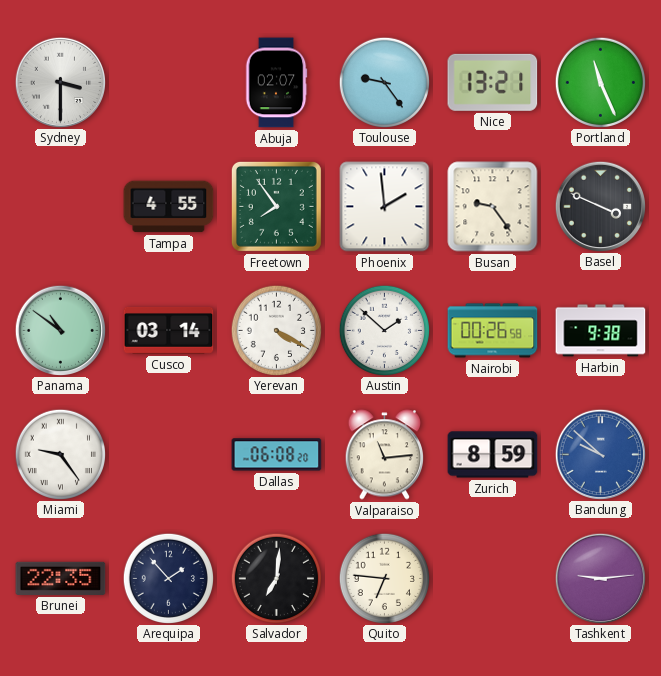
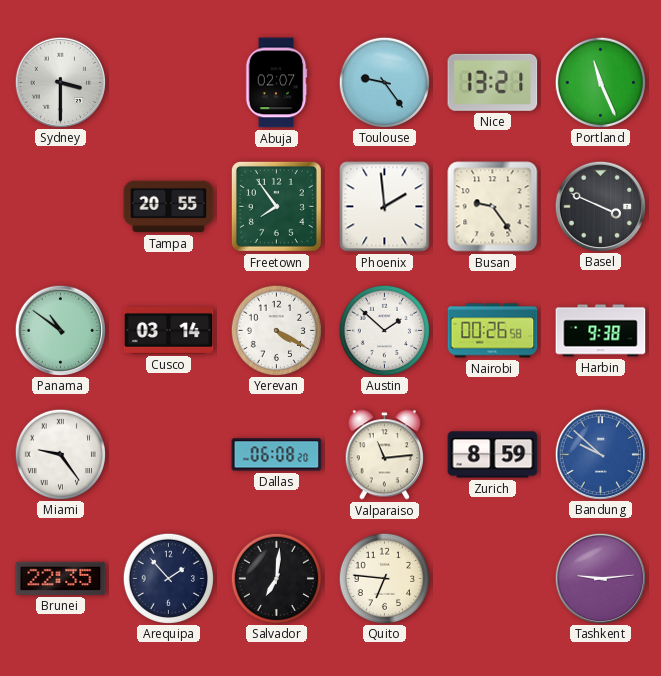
Tampa: 4:55 -> 20:55
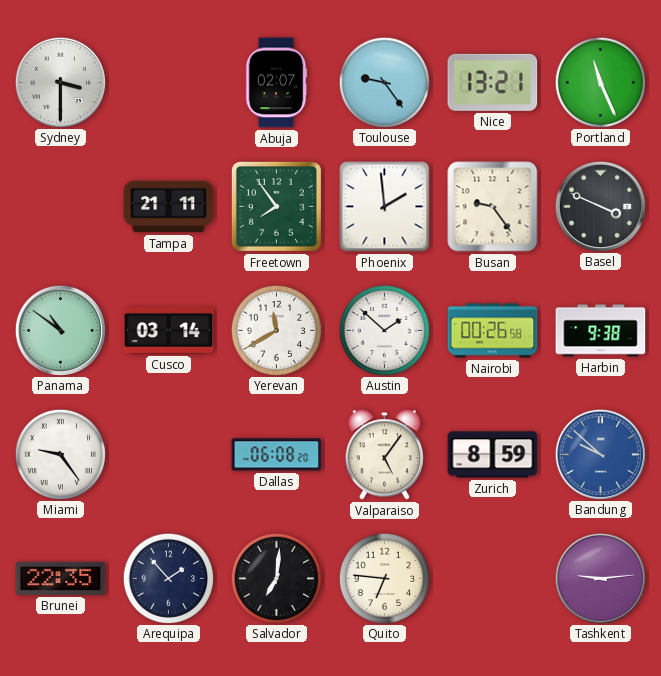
Tampa: 20:55 -> 21:11
Yerevan: 4:20 -> 11:40
Valparaiso: 11:14 -> 5:06
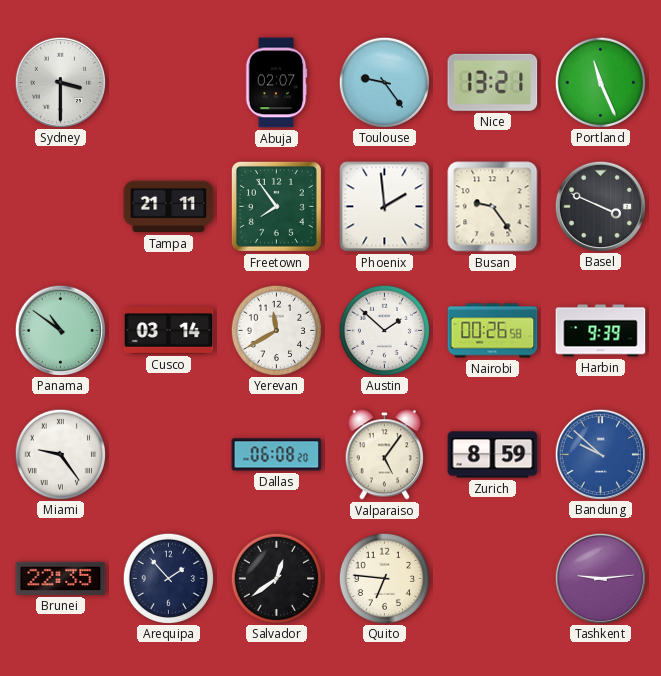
Harbin: 9:38 -> 9:39
Salvador: 7:01 -> 12:39
